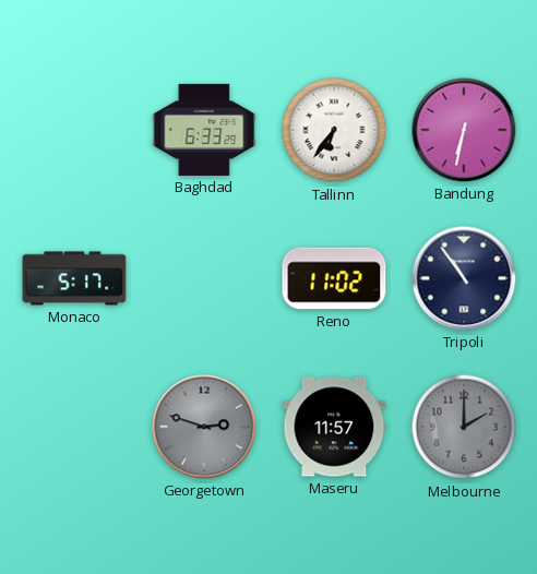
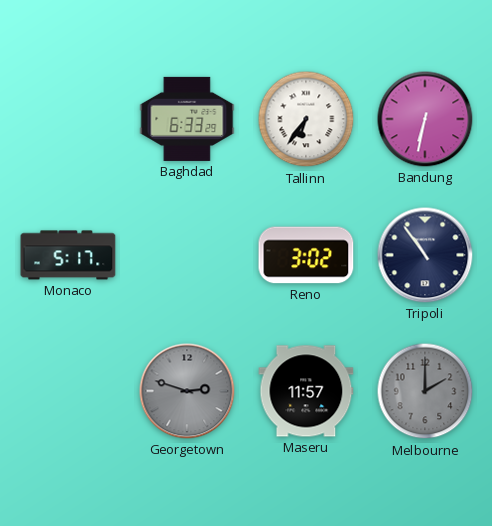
Reno: 11:02 -> 3:02
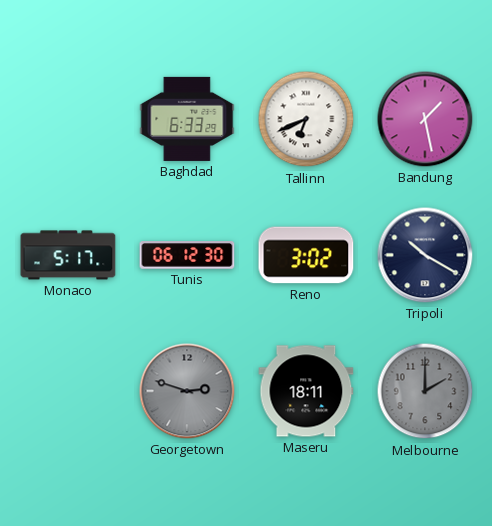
Tallinn: 6:36 -> 6:41
Bandung: 6:32 -> 1:28
Tunis: none -> 06:12
Tripoli: 10:54 -> 10:20
Maseru: 11:57 -> 18:11
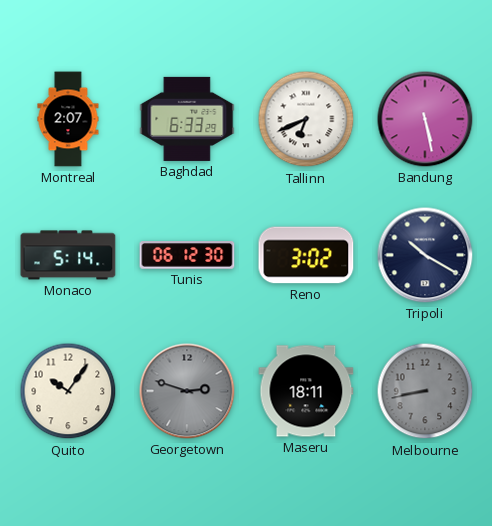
Montreal: none -> 2:07
Bandung: 1:28 -> 5:28
Monaco: 5:17 -> 5:14
Quito: none -> 10:06
Melbourne: 2:00 -> 8:43
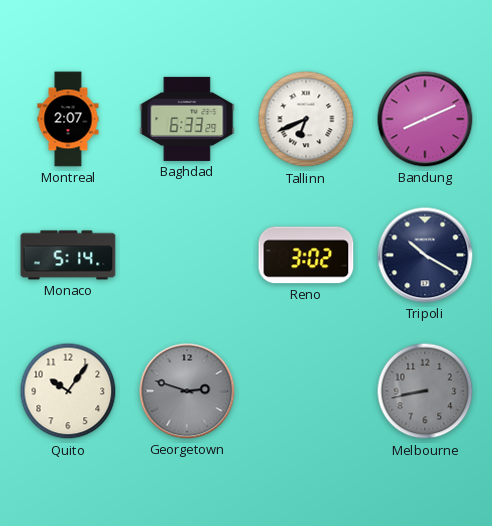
Bandung: 5:28 -> 8:11
Tunis: 06:12 -> none
Maseru: 18:11 -> none
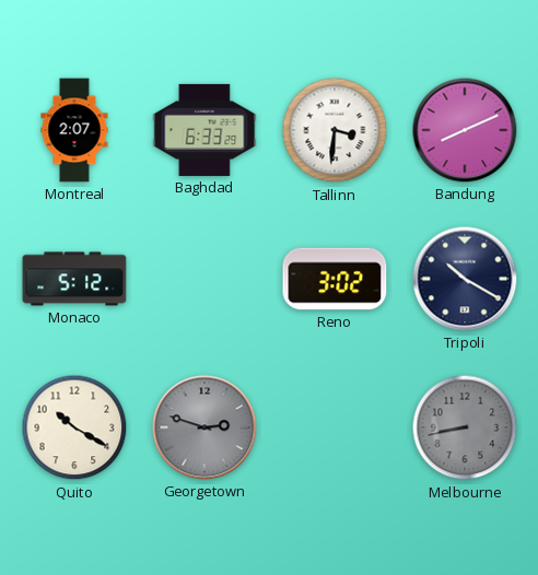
Tallinn: 6:41 -> 3:31
Monaco: 5:14 -> 5:12
Quito: 10:06 -> 10:20
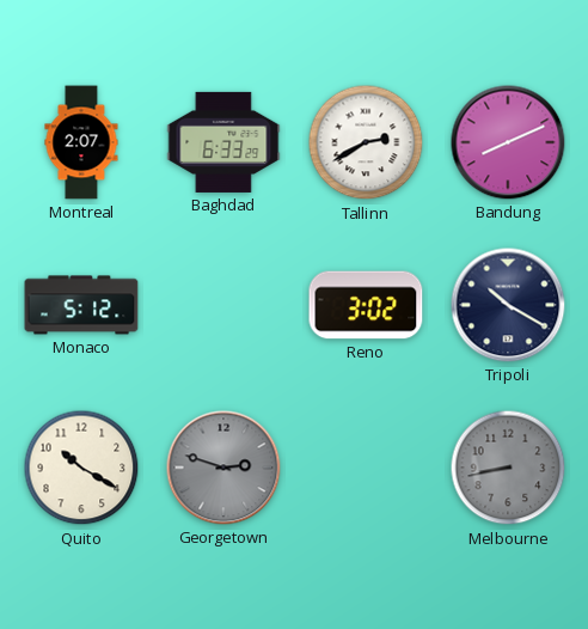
Tallinn: 3:31 -> 2:40
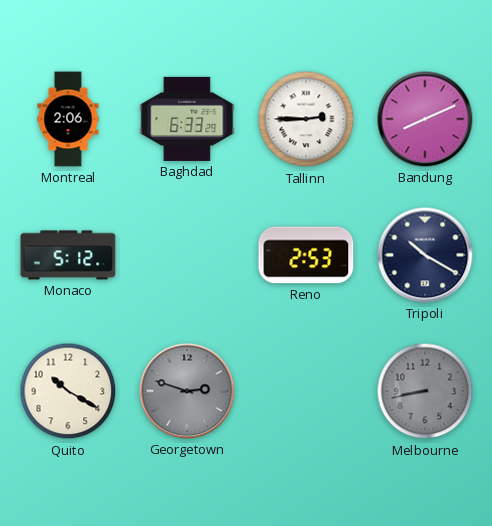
Montreal: 2:07 -> 2:06
Tallinn: 2:40 -> 2:45
Reno: 3:02 -> 2:53
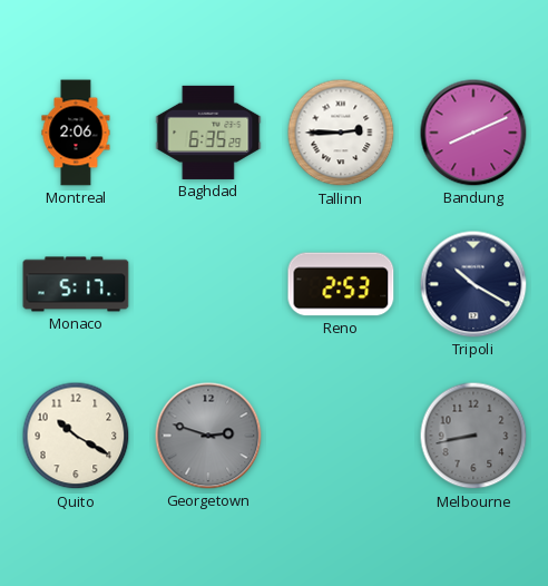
Baghdad: 6:33 -> 6:35
Monaco: 5:12 -> 5:17
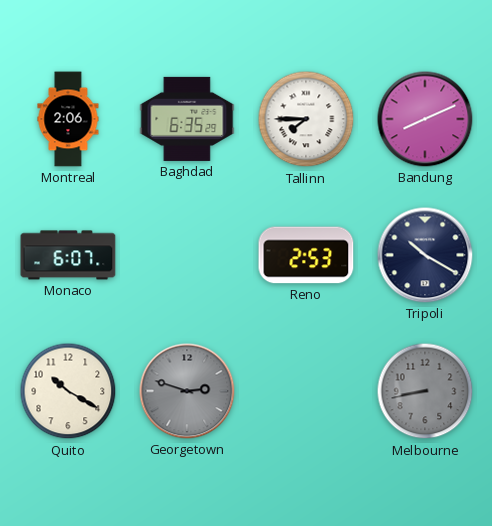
Tallinn: 2:45 -> 7:45
Monaco: 5:17 -> 6:07
